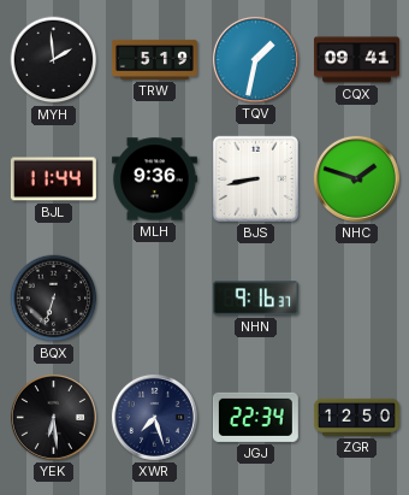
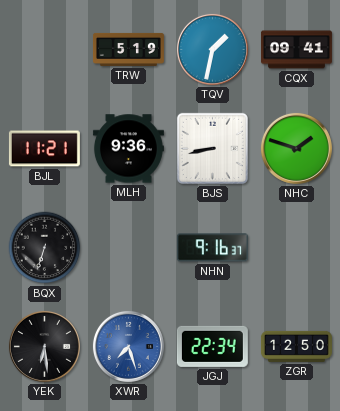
MYH: 1:59 -> none
BJL: 11:44 -> 11:21
XWR dial: navy -> blue
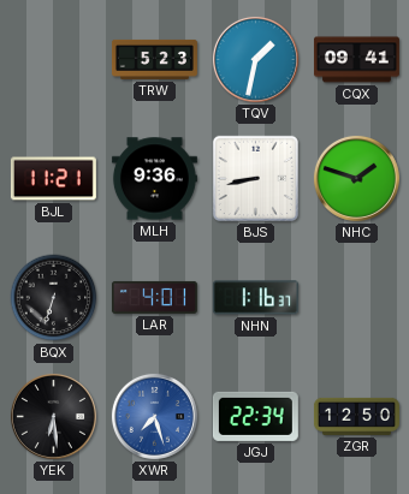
TRW: 5:19 -> 5:23
LAR: none -> 4:01
NHN: 9:16 -> 1:16
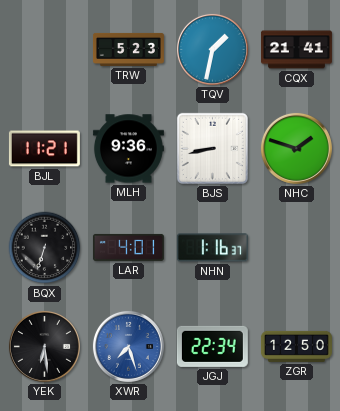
CQX: 09:41 -> 21:41
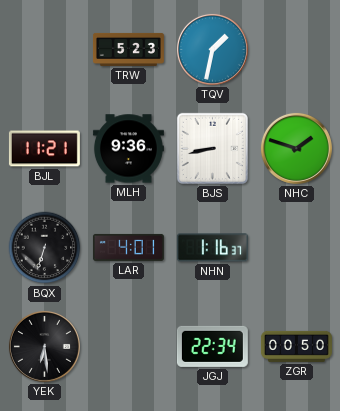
CQX: 21:41 -> none
XWR: 7:27 -> none
ZGR: 12:50 -> 00:50
